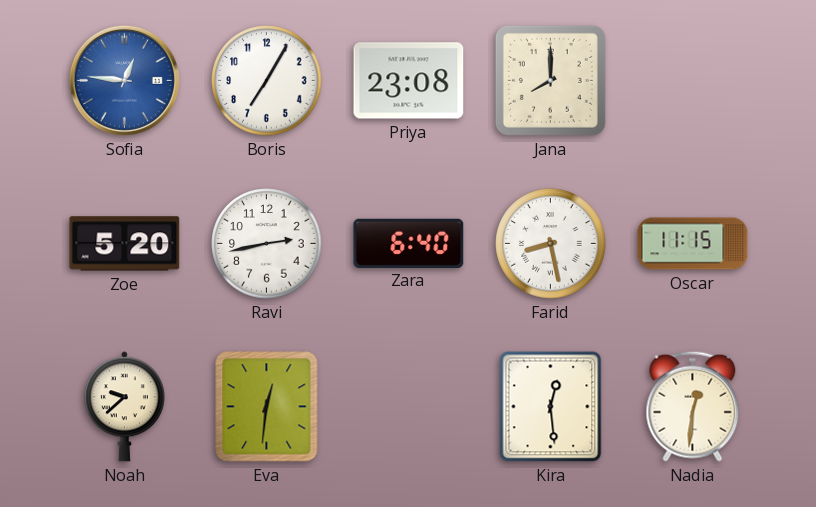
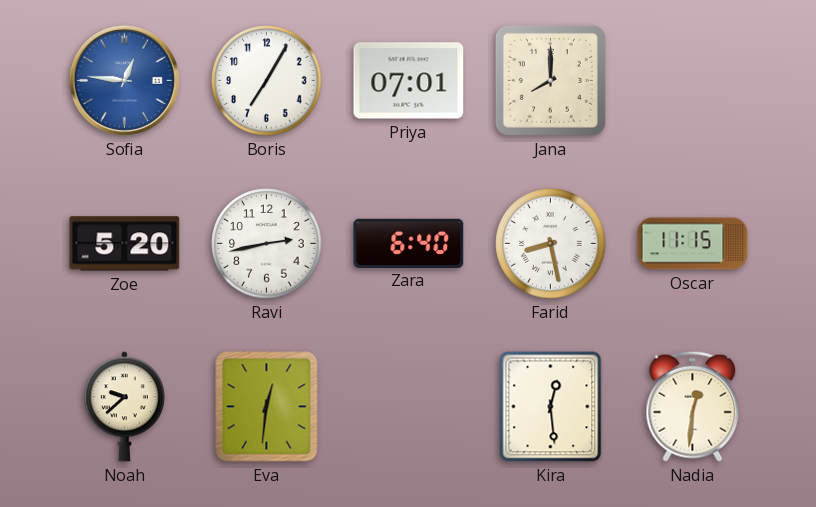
Priya: 23:08 -> 07:01
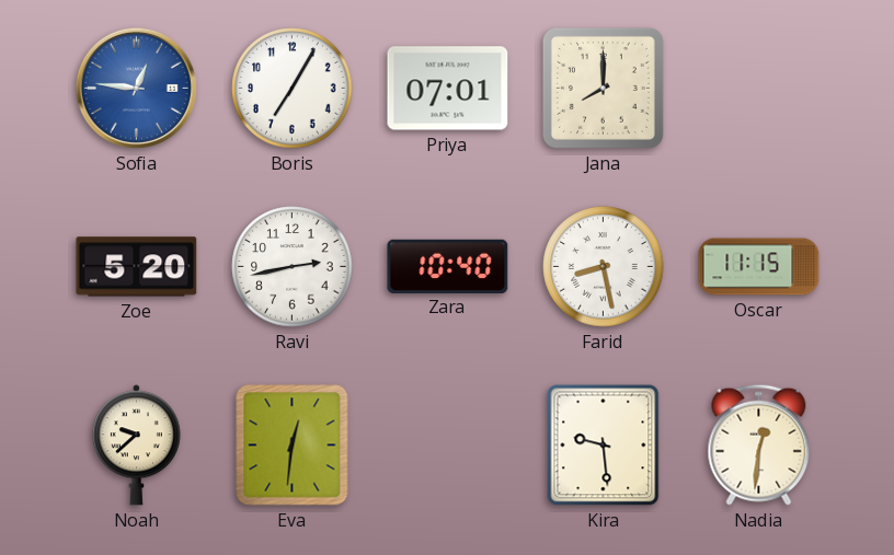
Zara: 6:40 -> 10:40
Kira: 12:29 -> 9:29
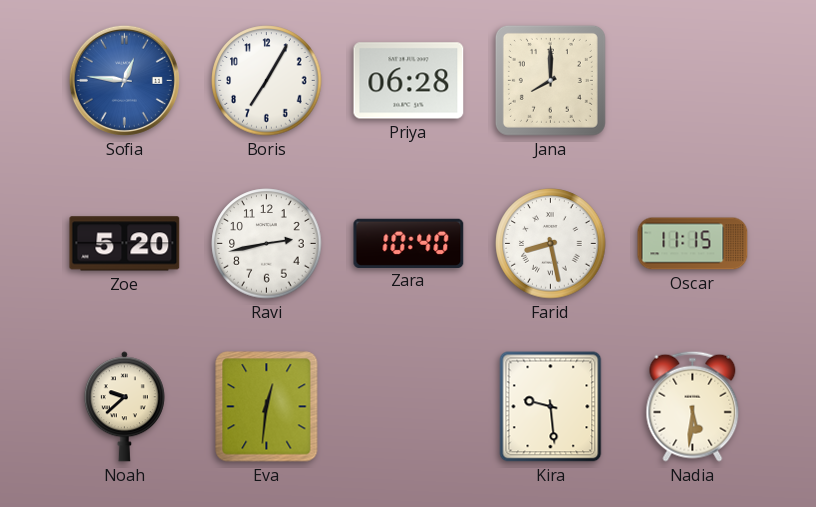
Priya: 07:01 -> 06:28
Nadia: 12:31 -> 5:31
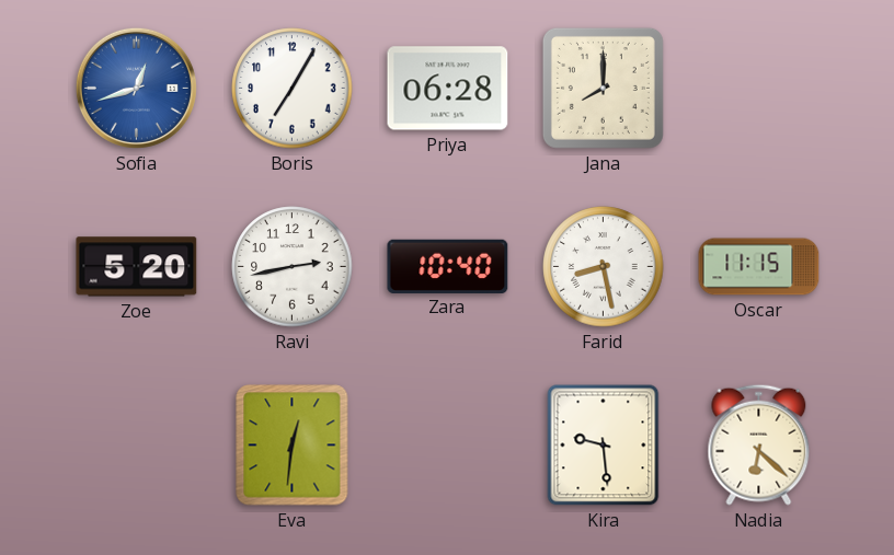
Sofia: 12:46 -> 12:42
Noah: 9:38 -> none
Nadia: 5:31 -> 6:22
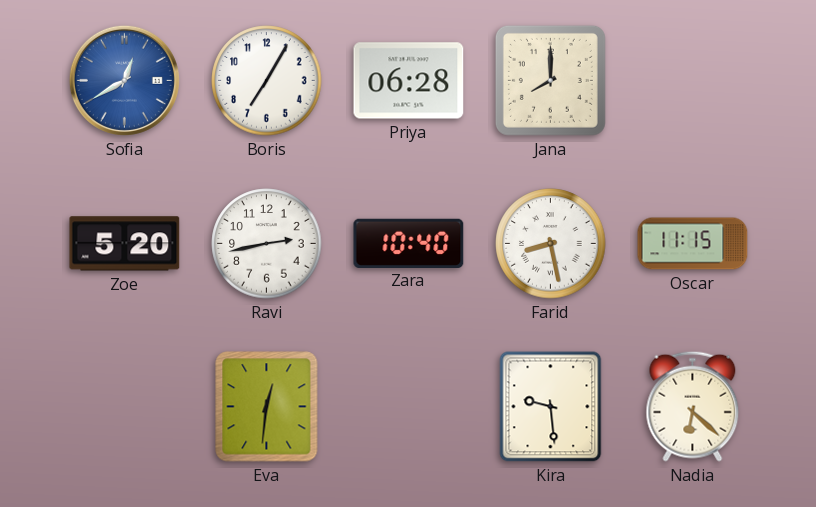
Sofia: 12:42 -> 12:40
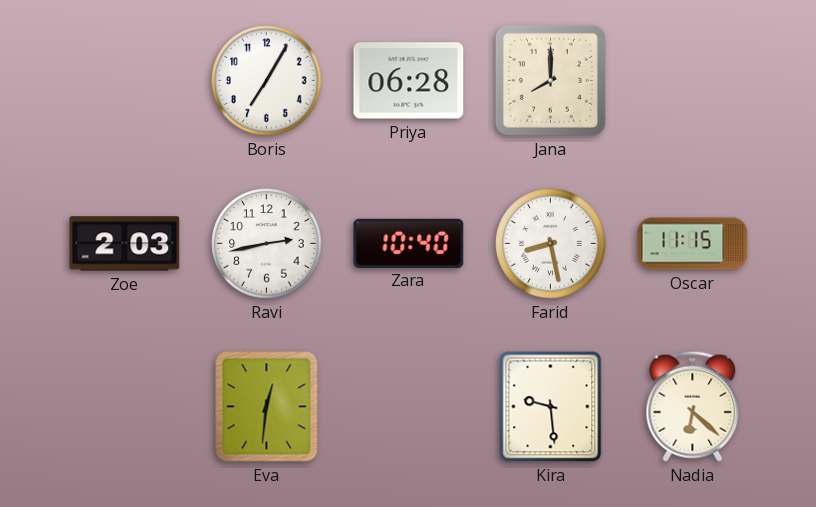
Sofia: 12:40 -> none
Zoe: 5:20 -> 2:03
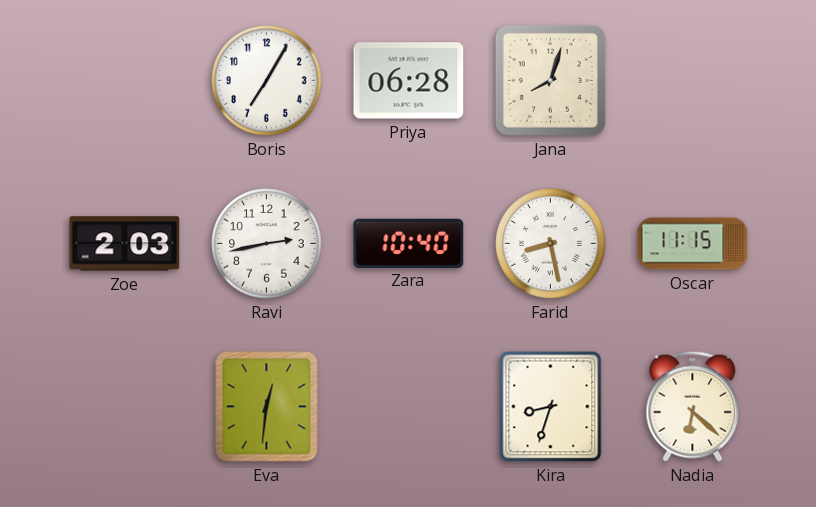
Jana: 8:00 -> 8:03
Kira: 9:29 -> 8:33
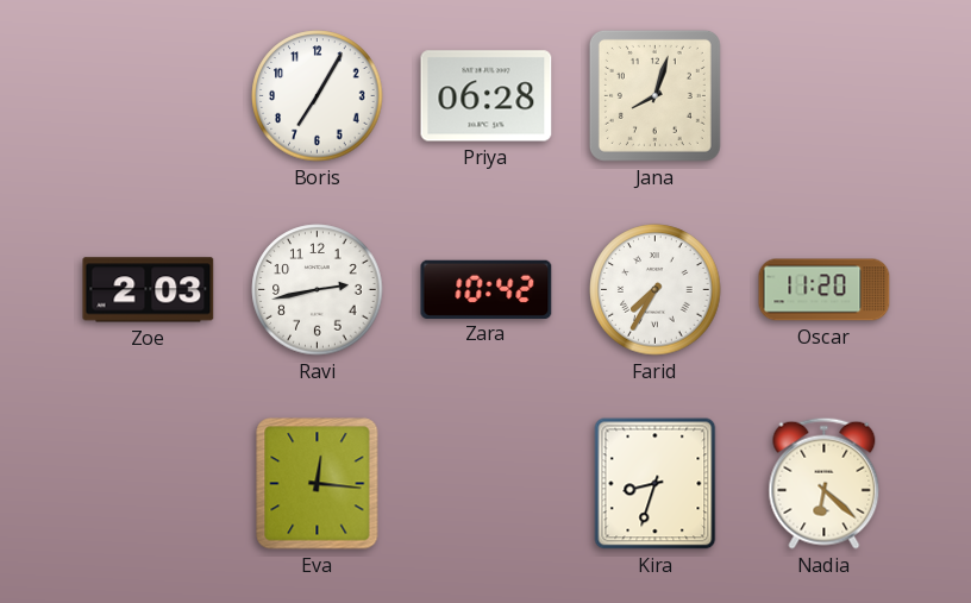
Zara: 10:40 -> 10:42
Farid: 8:28 -> 7:35
Oscar: 11:15 -> 11:20
Eva: 12:31 -> 12:16
